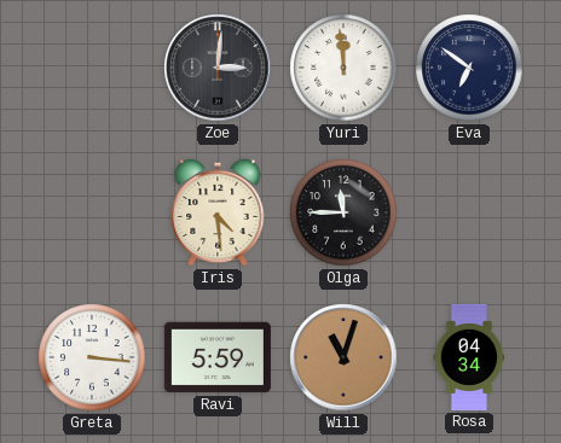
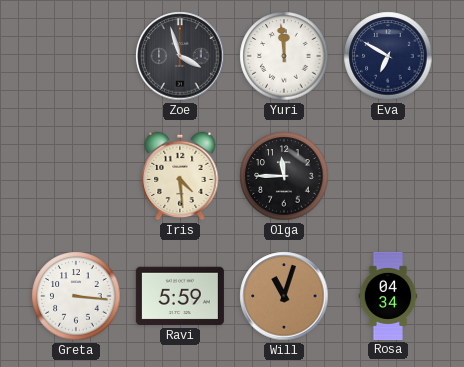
Zoe: 3:01 -> 3:57
Eva: 6:51 -> 6:50
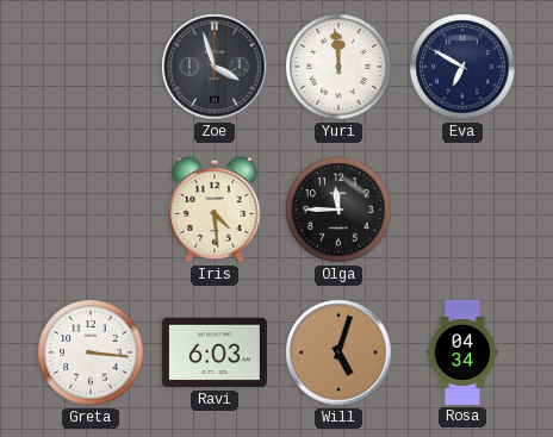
Ravi: 5:59 -> 6:03
Will: 11:03 -> 5:03
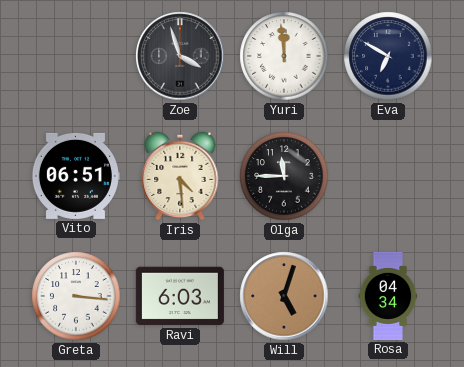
Vito: none -> 06:51
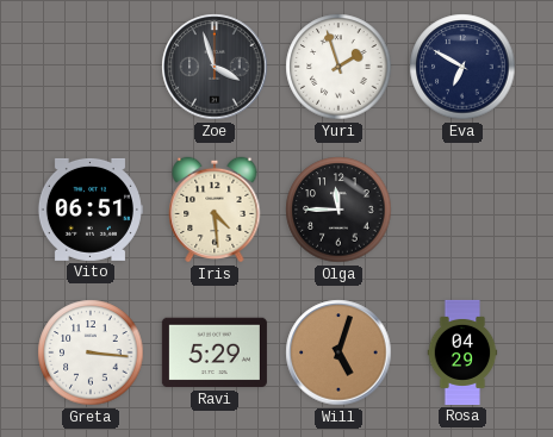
Yuri: 11:59 -> 1:57
Ravi: 6:03 -> 5:29
Rosa: 04:34 -> 04:29
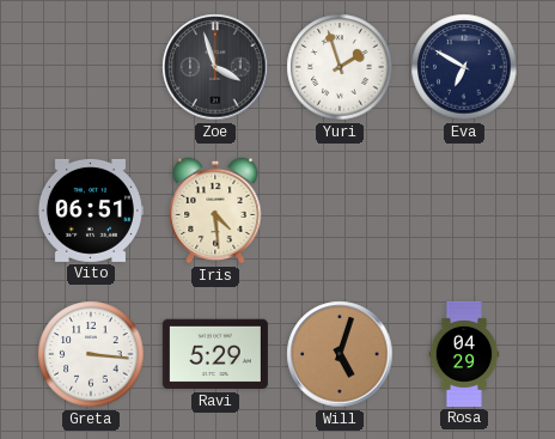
Olga: 11:45 -> none
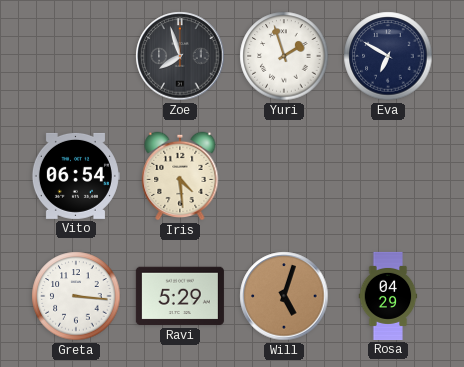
Zoe: 3:57 -> 7:57
Vito: 06:51 -> 06:54
